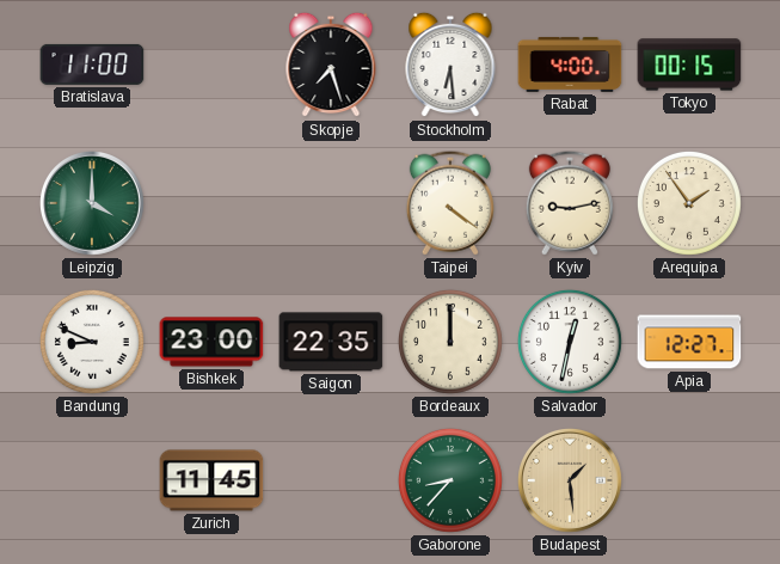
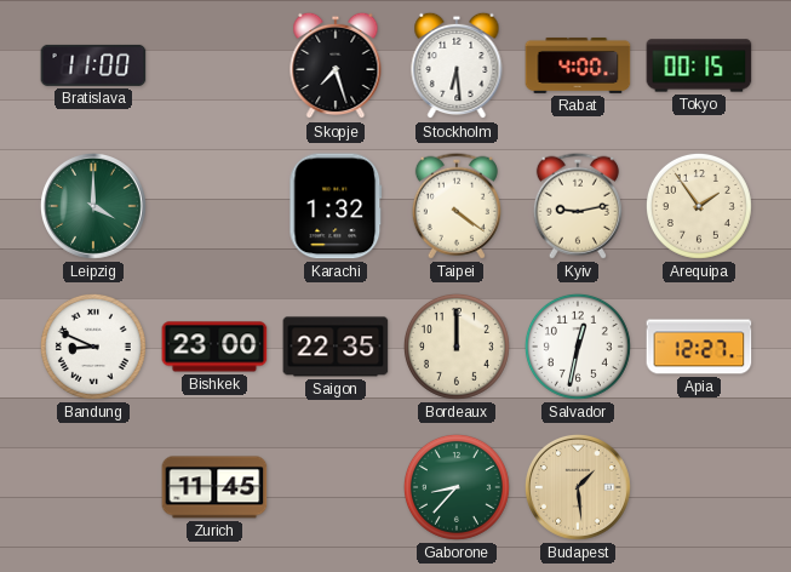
Karachi: none -> 1:32
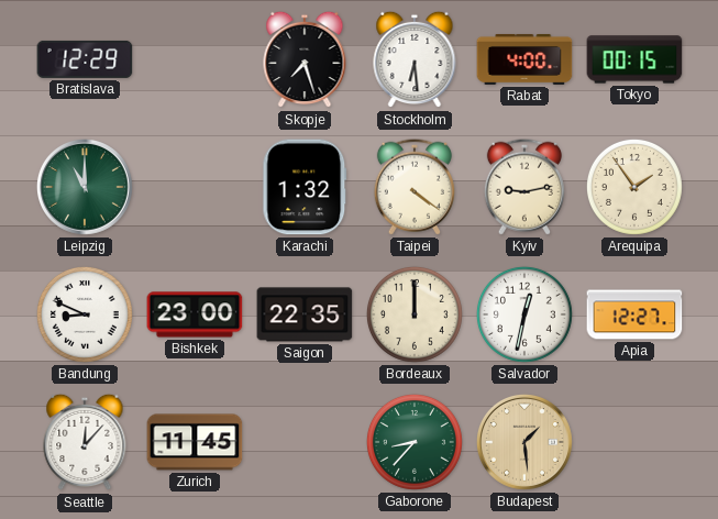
Bratislava: 11:00 -> 12:29
Leipzig: 4:00 -> 11:00
Seattle: none -> 12:07
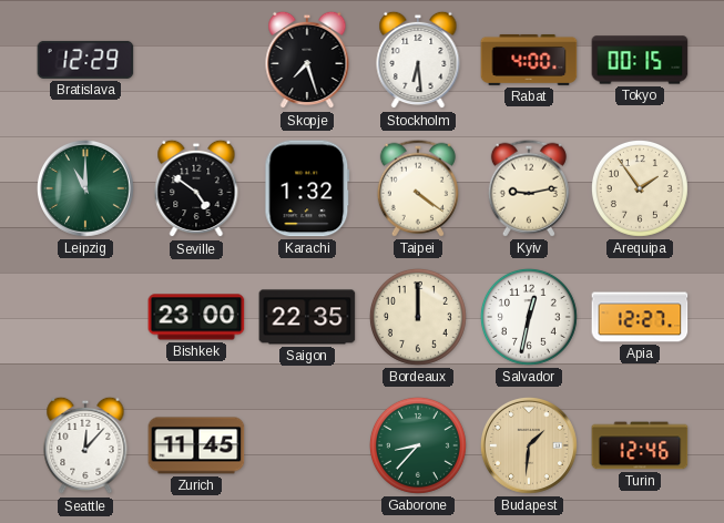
Seville: none -> 4:51
Bandung: 8:49 -> none
Budapest: 1:29 -> 1:31
Turin: none -> 12:46
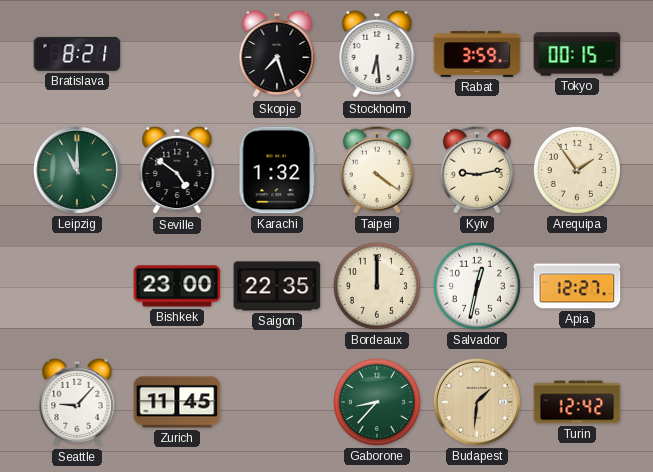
Bratislava: 12:29 -> 8:21
Rabat: 4:00 -> 3:59
Seattle: 12:07 -> 9:07
Turin: 12:46 -> 12:42
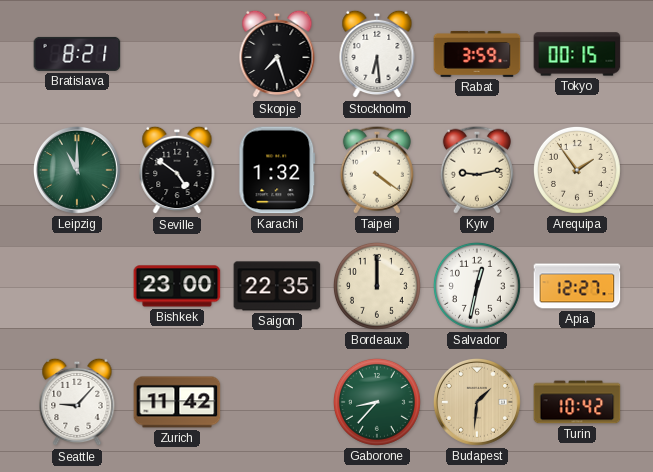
Zurich: 11:45 -> 11:42
Turin: 12:42 -> 10:42
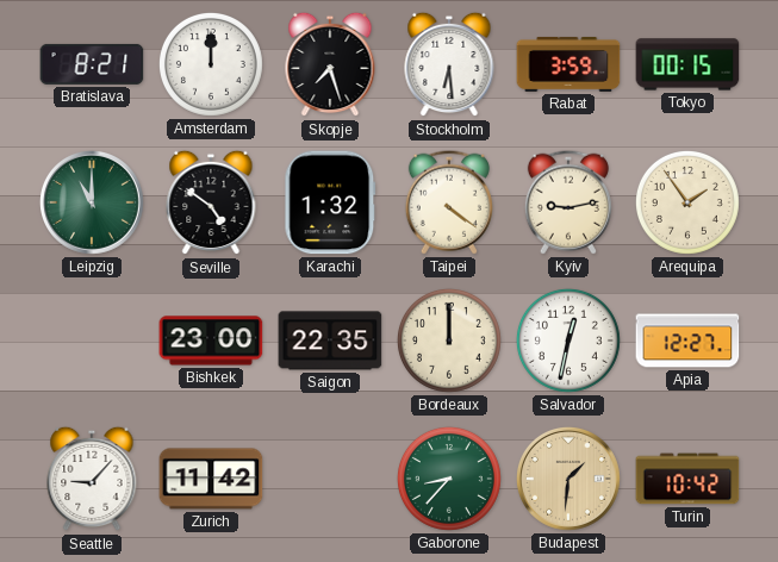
Amsterdam: none -> 12:00
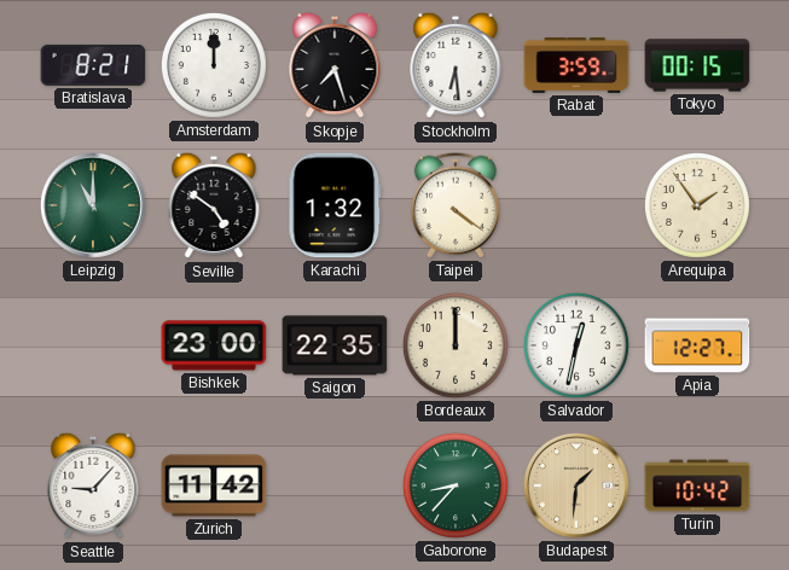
Kyiv: 9:13 -> none
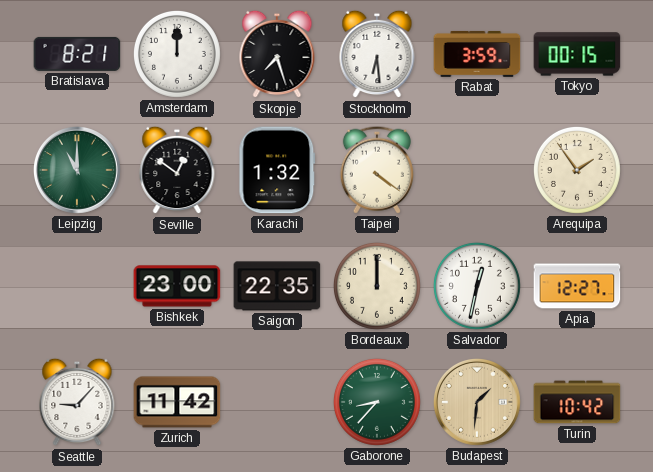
Seville: 4:51 -> 12:51
